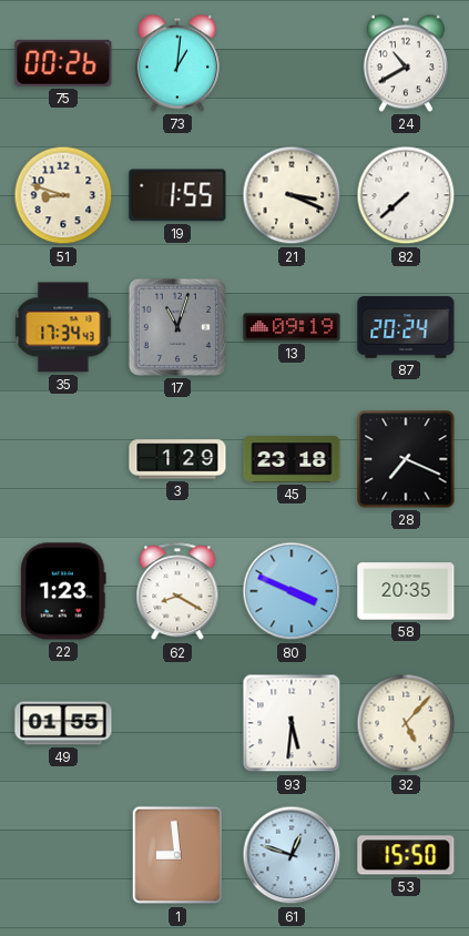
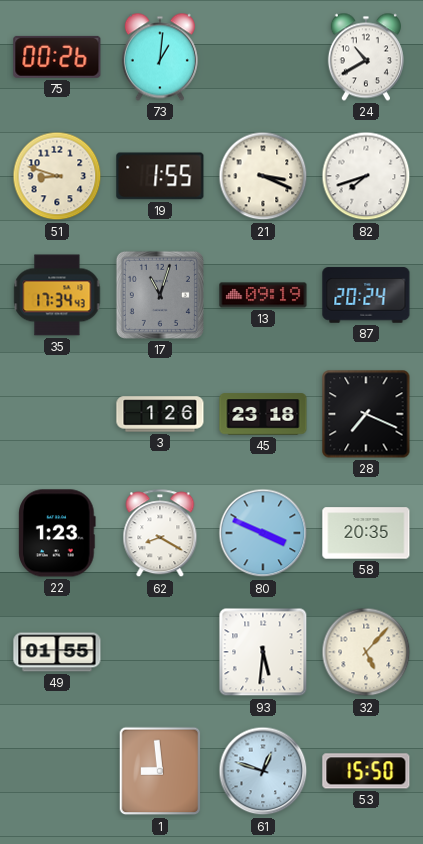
82: 7:38 -> 7:42
3: 1:29 -> 1:26
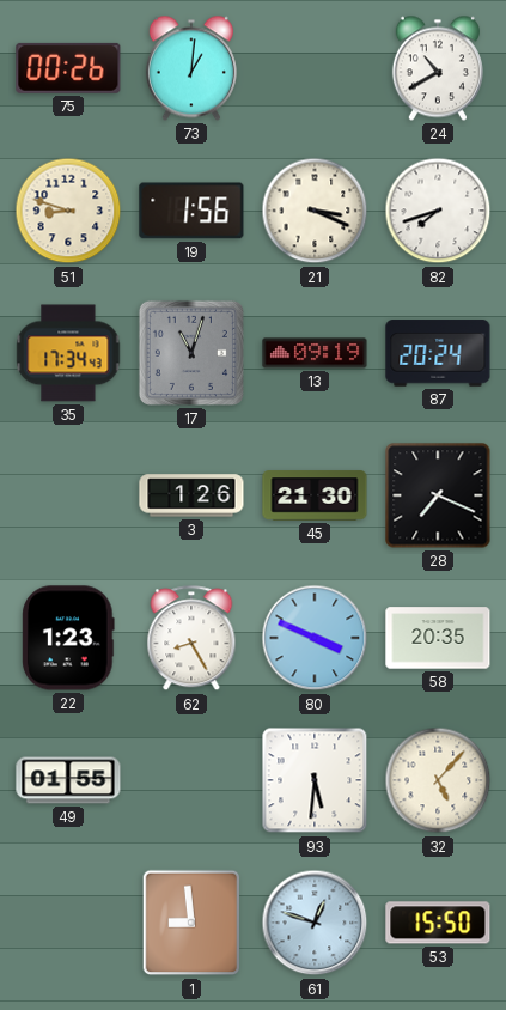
19: 1:55 -> 1:56
45: 23:18 -> 21:30
62: 8:20 -> 8:25
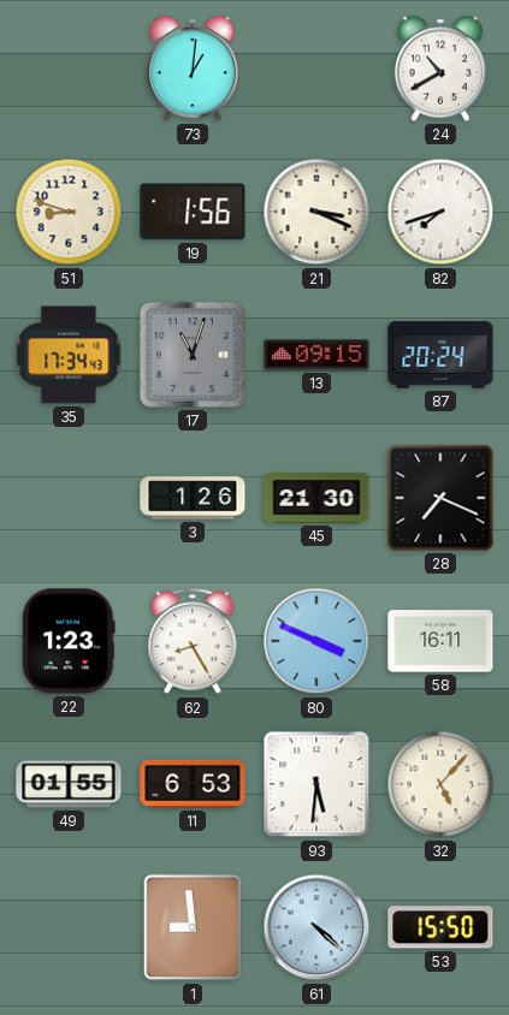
75: 00:26 -> none
13: 09:19 -> 09:15
58: 20:35 -> 16:11
11: none -> 6:53
61: 12:48 -> 4:22
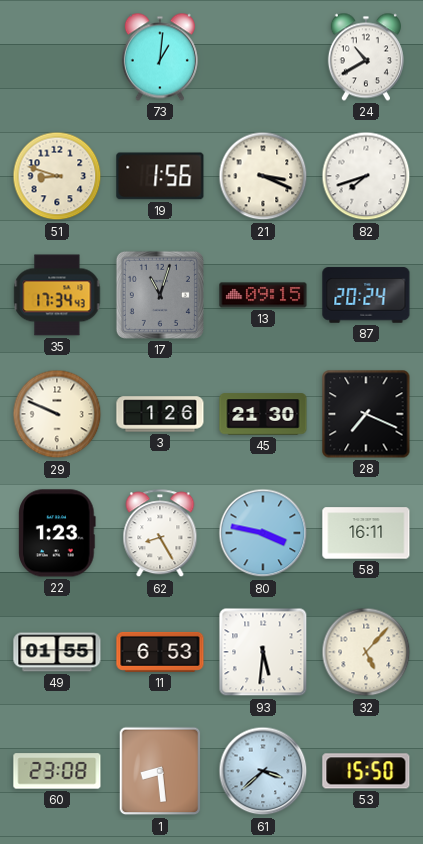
29: none -> 9:49
80: 3:49 -> 3:47
60: none -> 23:08
1: 8:59 -> 8:29
61: 4:22 -> 3:38
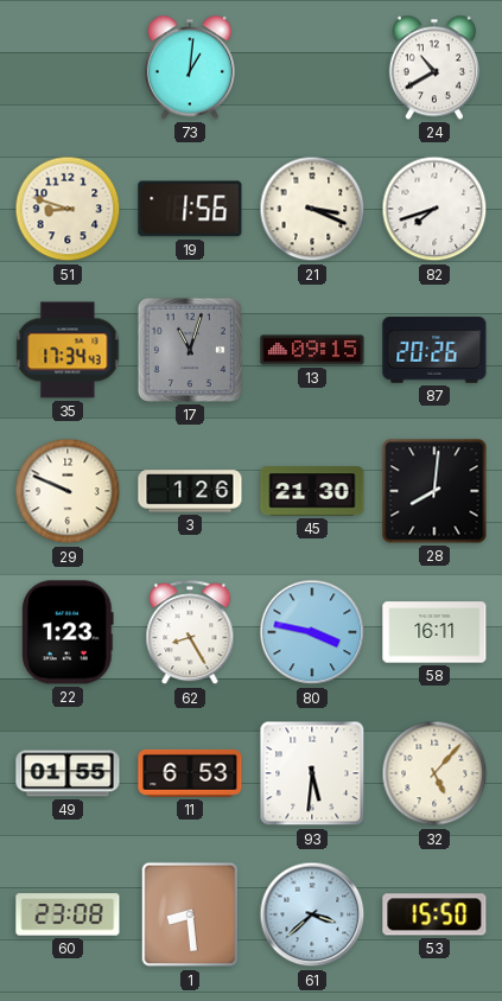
87: 20:24 -> 20:26
28: 7:19 -> 8:01
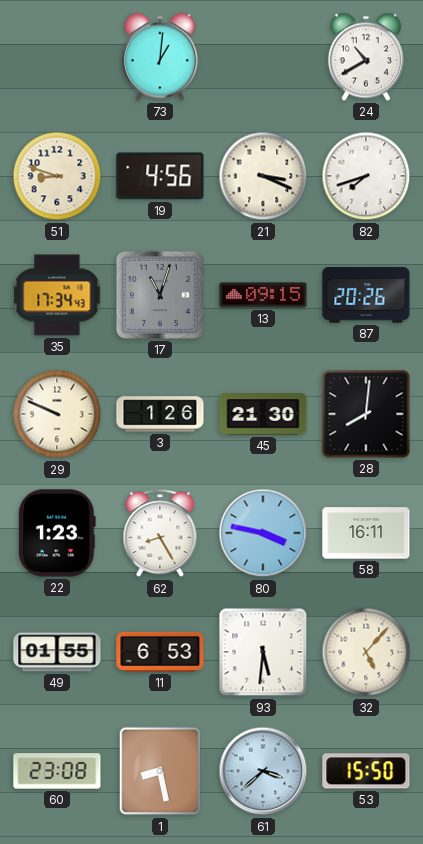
19: 1:56 -> 4:56
1: 8:29 -> 8:28
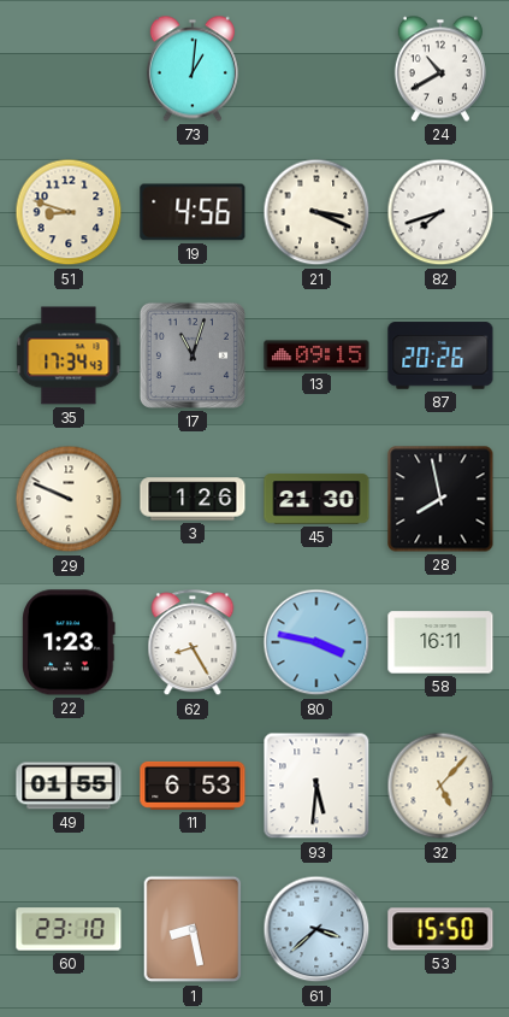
28: 8:01 -> 7:58
60: 23:08 -> 23:10
